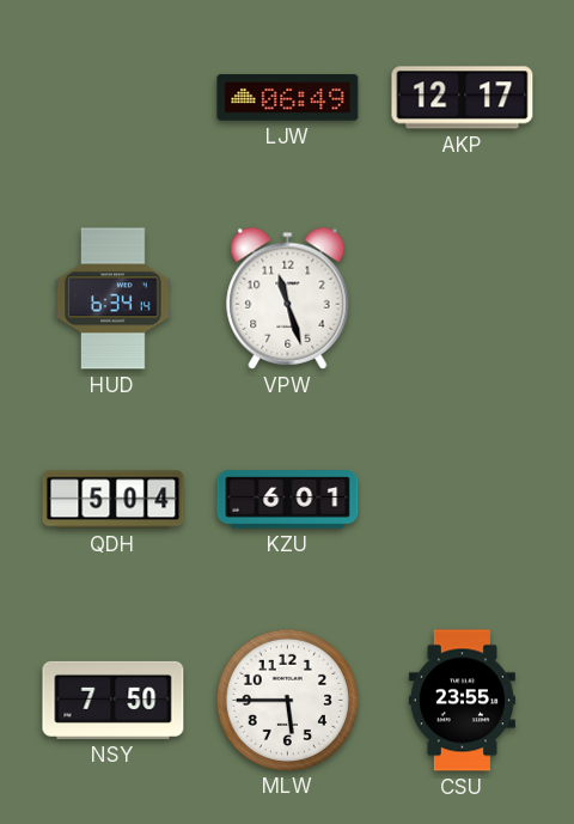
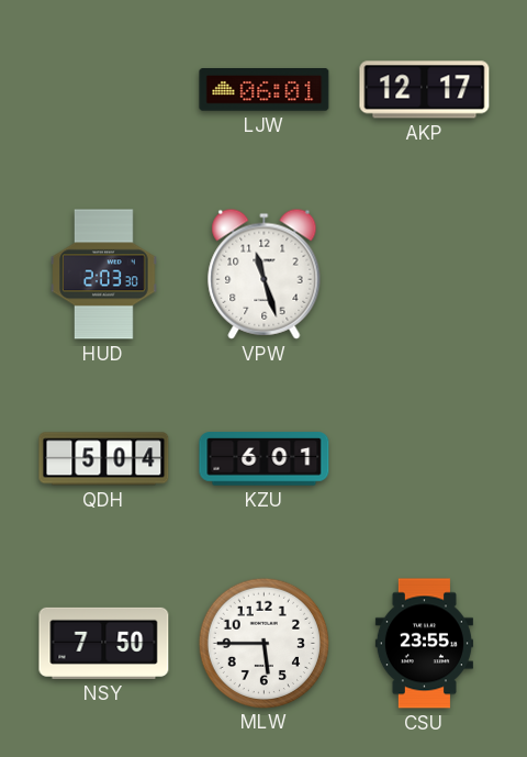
LJW: 06:49 -> 06:01
HUD: 6:34 -> 2:03
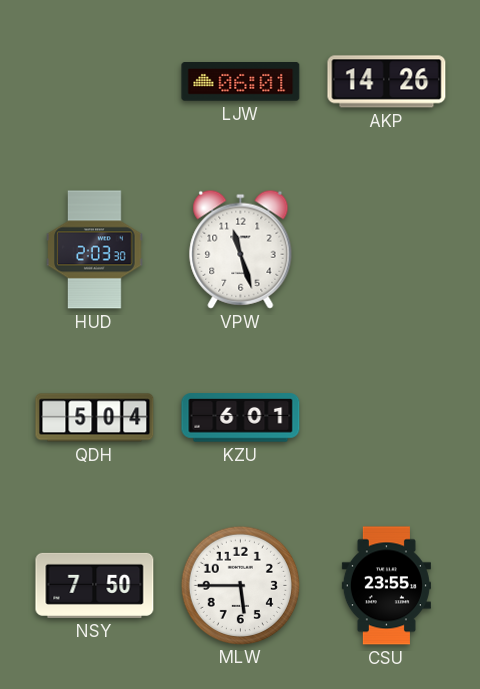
AKP: 12:17 -> 14:26
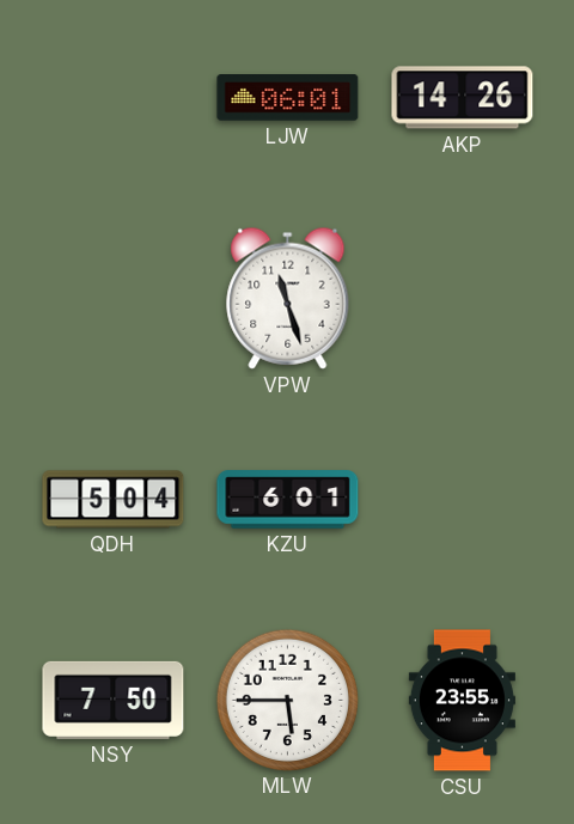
HUD: 2:03 -> none
